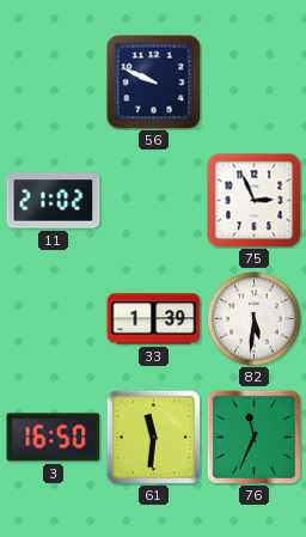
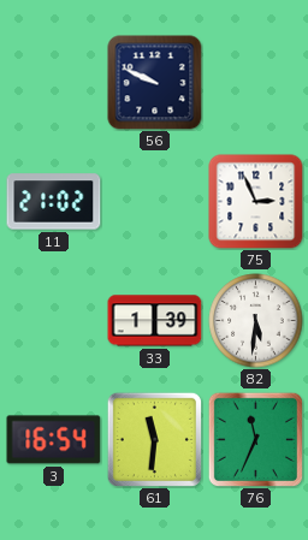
3: 16:50 -> 16:54
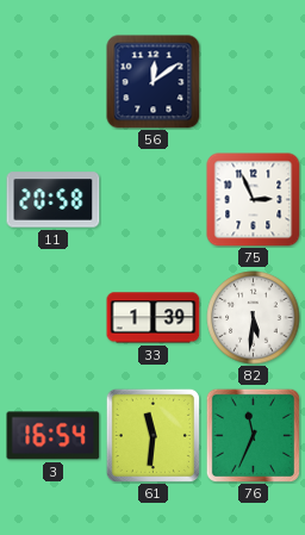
56: 9:49 -> 12:09
11: 21:02 -> 20:58
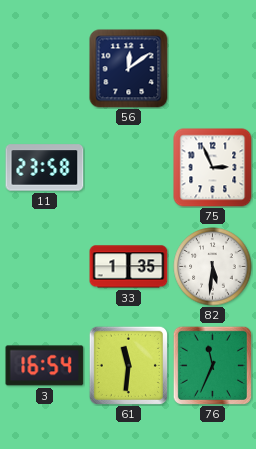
11: 20:58 -> 23:58
33: 1:39 -> 1:35
